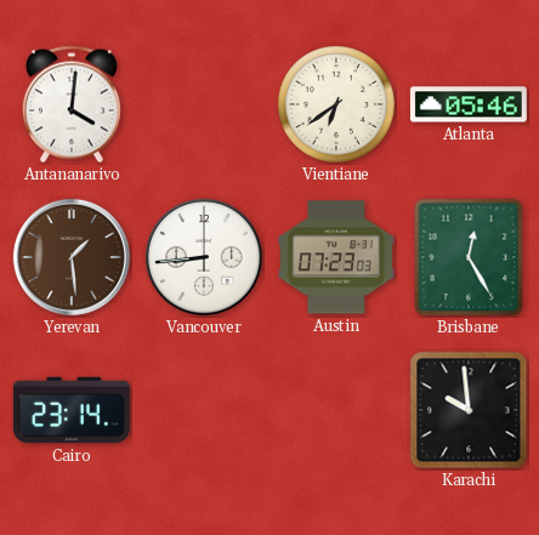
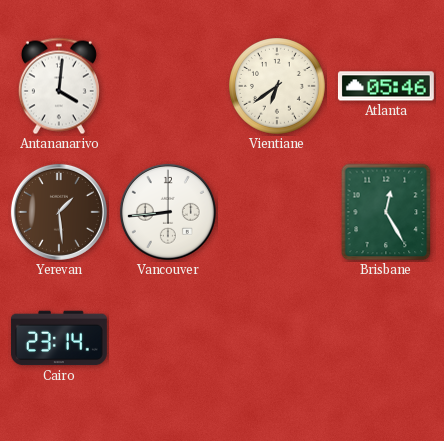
Austin: 07:23 -> none
Karachi: 9:59 -> none
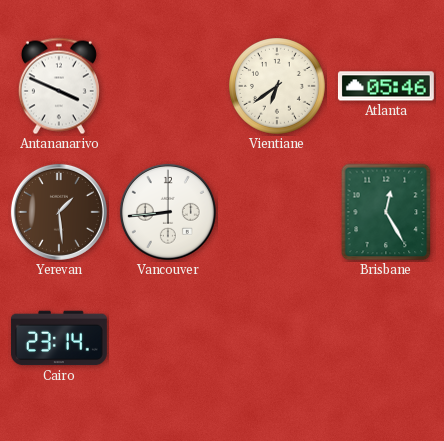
Antananarivo: 4:01 -> 3:49
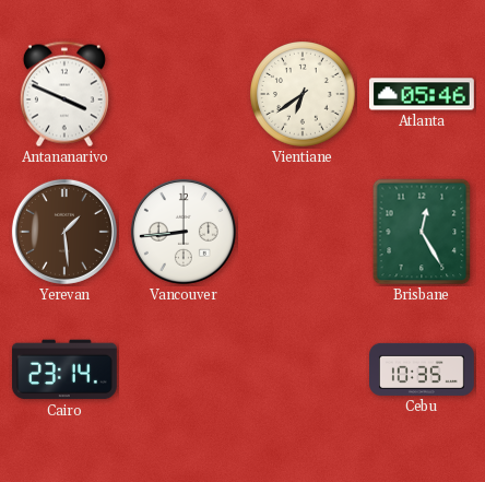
Cebu: none -> 10:35
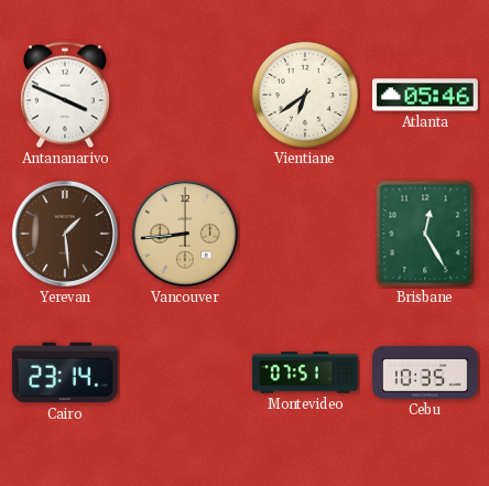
Vancouver dial: white -> champagne
Montevideo: none -> 07:51
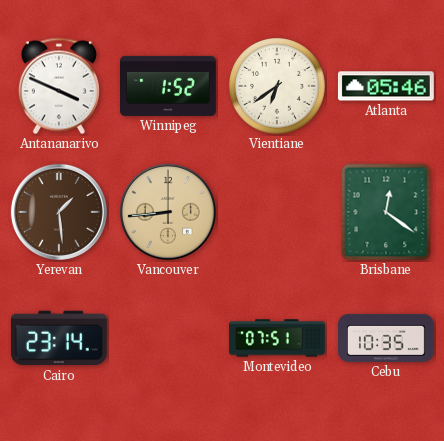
Winnipeg: none -> 1:52
Brisbane: 12:25 -> 12:21
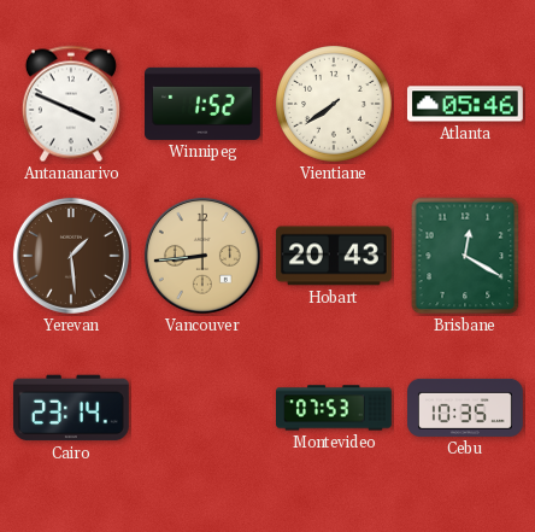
Vientiane: 6:39 -> 7:39
Hobart: none -> 20:43
Brisbane: 12:21 -> 12:20
Montevideo: 07:51 -> 07:53
